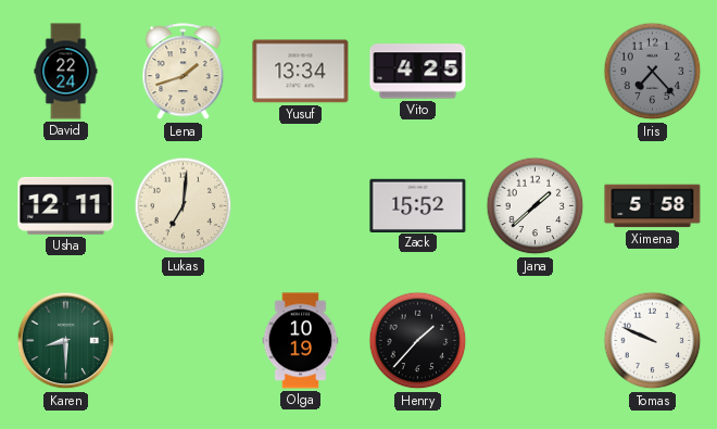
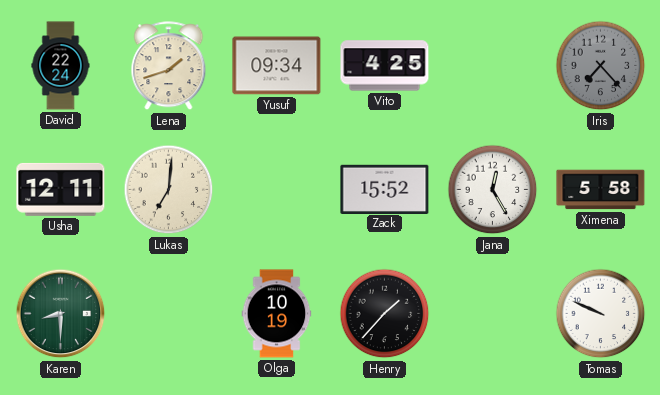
Yusuf: 13:34 -> 09:34
Jana: 1:38 -> 12:25
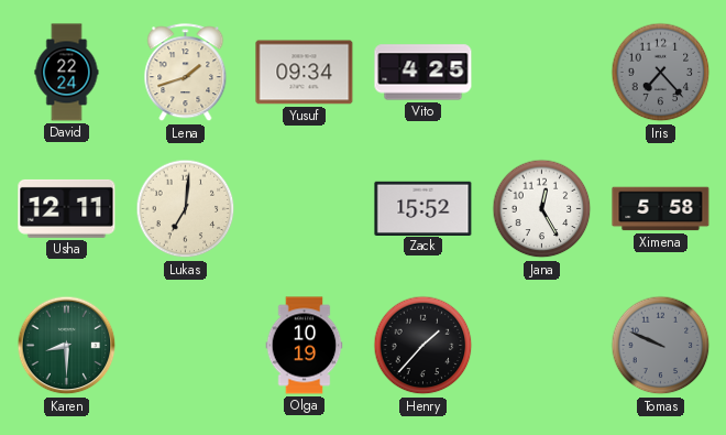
Tomas dial: white -> grey
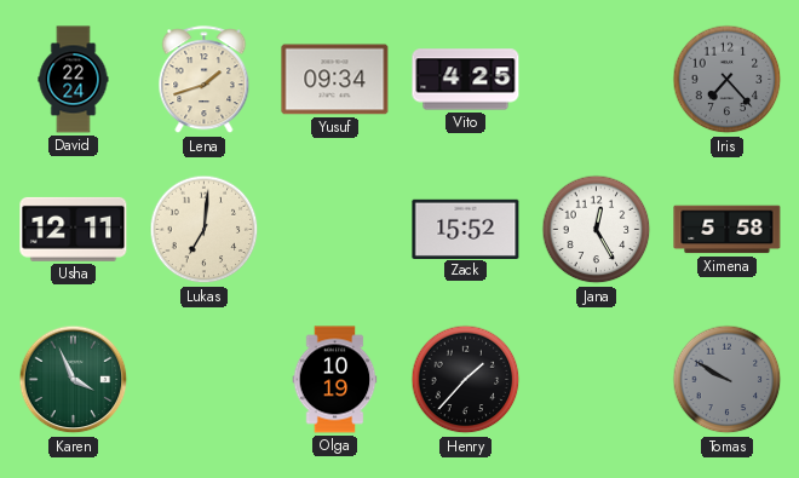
Karen: 8:30 -> 3:56
Tomas: 9:49 -> 9:50
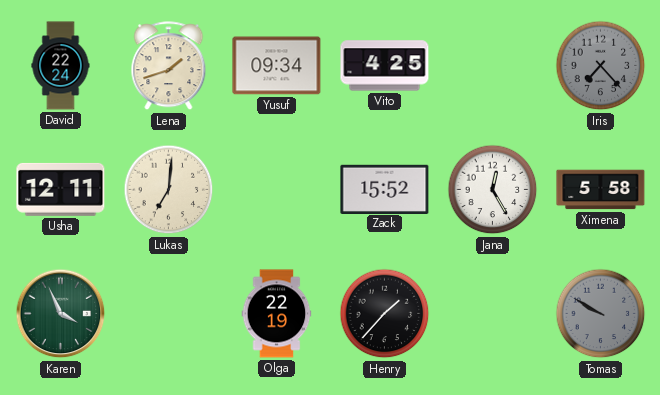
Olga: 10:19 -> 22:19
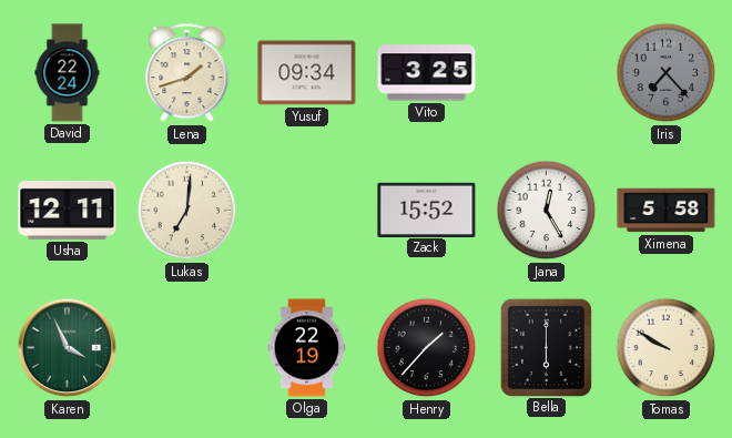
Vito: 4:25 -> 3:25
Bella: none -> 6:00
Tomas dial: grey -> cream
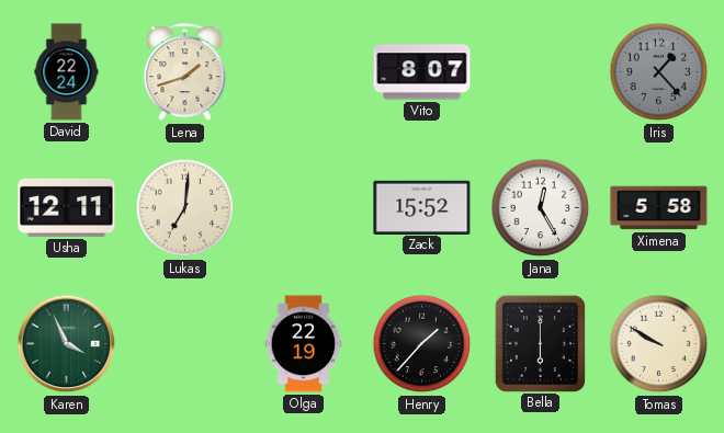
Yusuf: 09:34 -> none
Vito: 3:25 -> 8:07
Iris: 7:23 -> 1:23
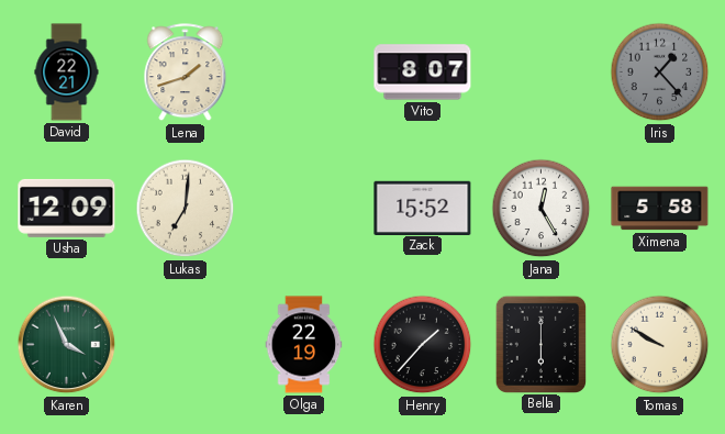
David: 22:24 -> 22:21
Usha: 12:11 -> 12:09
